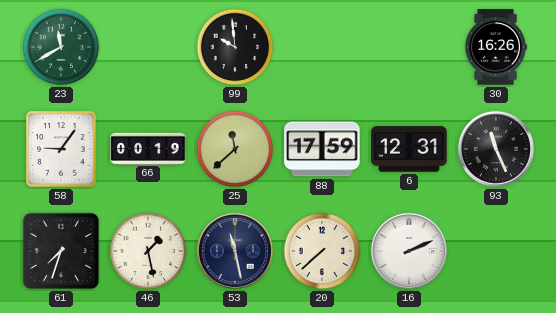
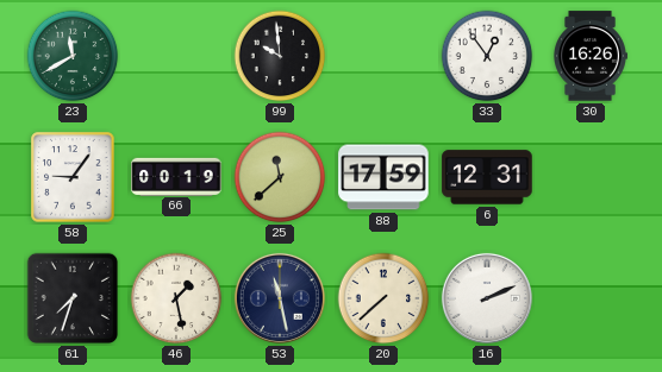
33: none -> 12:54
93: 11:26 -> none
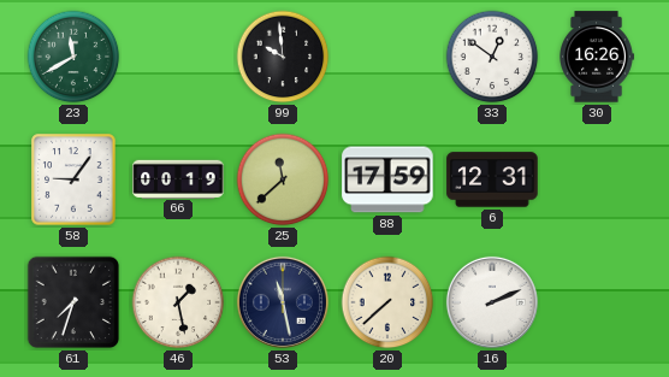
33: 12:54 -> 12:51
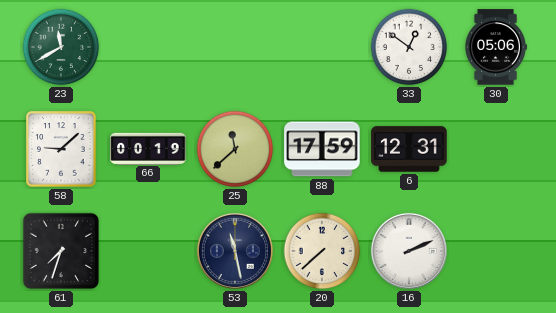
99: 9:59 -> none
30: 16:26 -> 05:06
58: 9:06 -> 9:08
46: 1:28 -> none
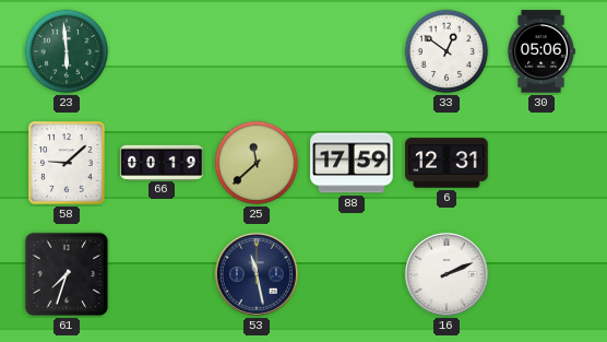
23: 11:40 -> 5:59
20: 7:38 -> none
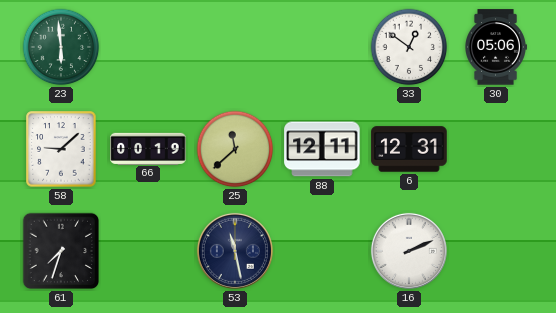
88: 17:59 -> 12:11
